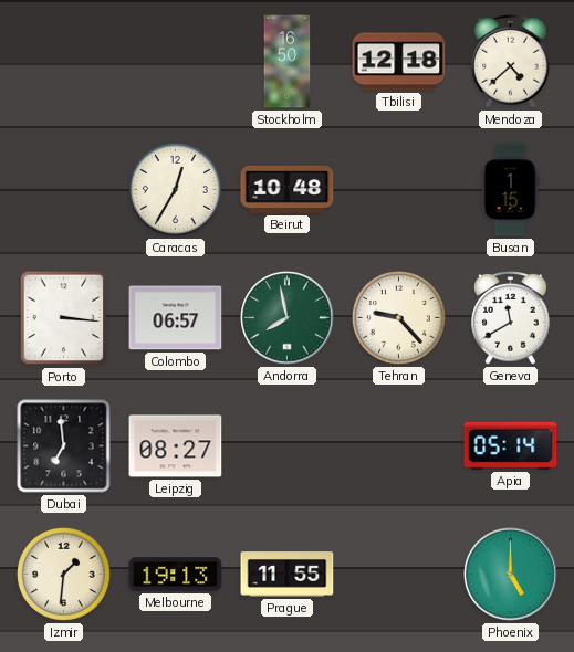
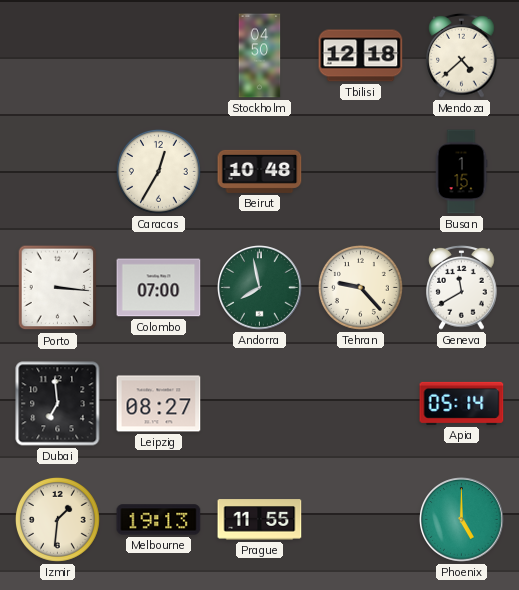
Stockholm: 16:50 -> 04:50
Colombo: 06:57 -> 07:00
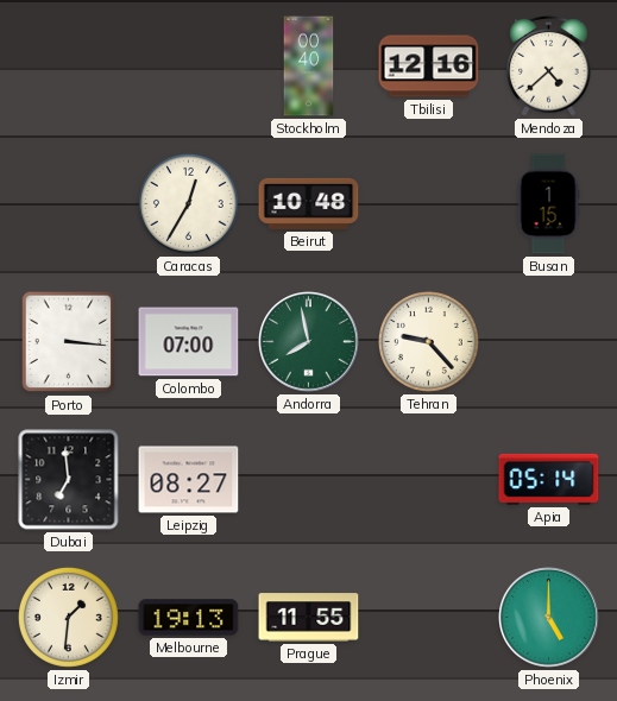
Stockholm: 04:50 -> 00:40
Tbilisi: 12:18 -> 12:16
Geneva: 11:40 -> none
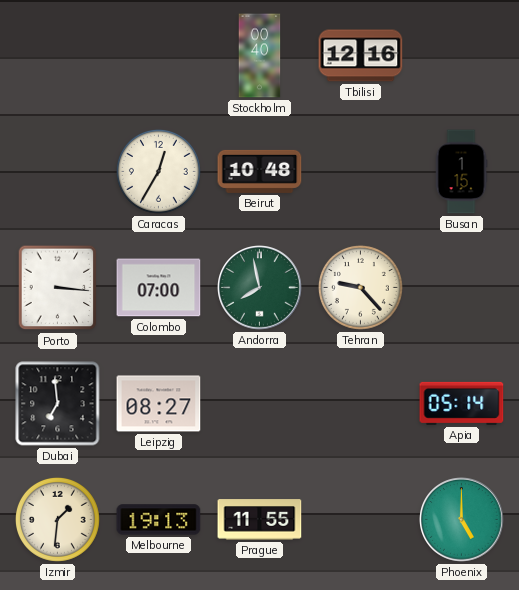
Mendoza: 4:38 -> none
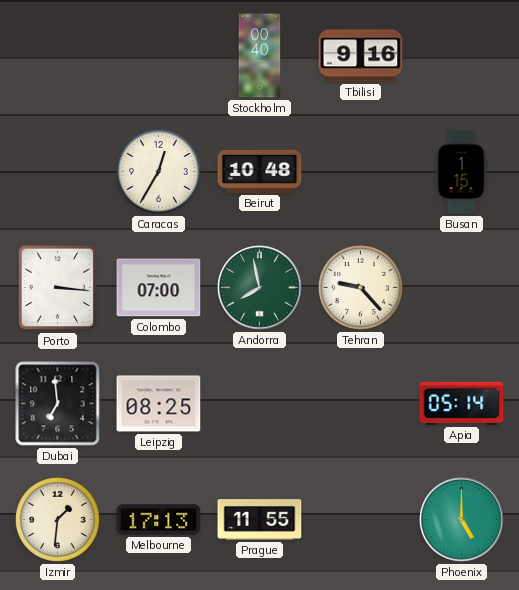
Tbilisi: 12:16 -> 9:16
Leipzig: 08:27 -> 08:25
Melbourne: 19:13 -> 17:13
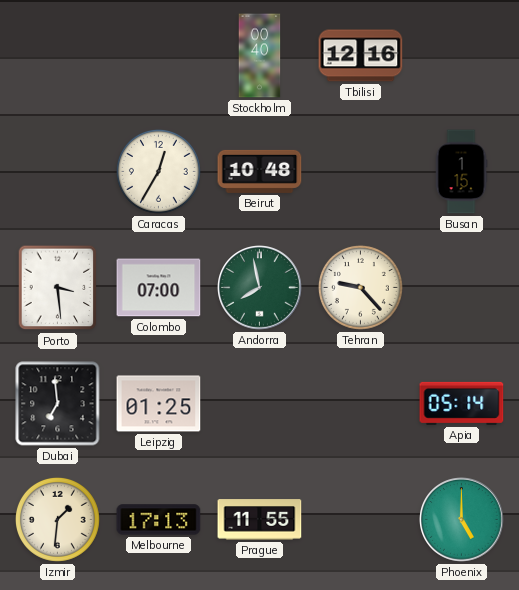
Tbilisi: 9:16 -> 12:16
Porto: 3:16 -> 3:29
Leipzig: 08:25 -> 01:25
